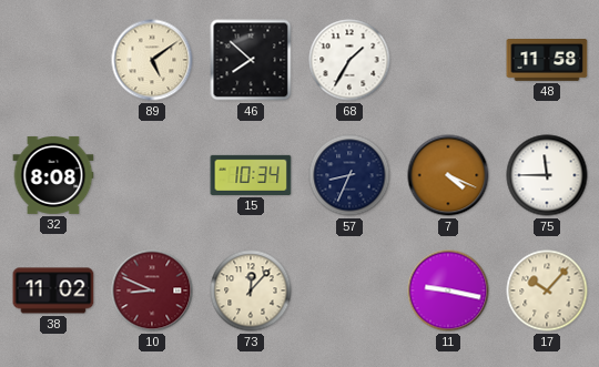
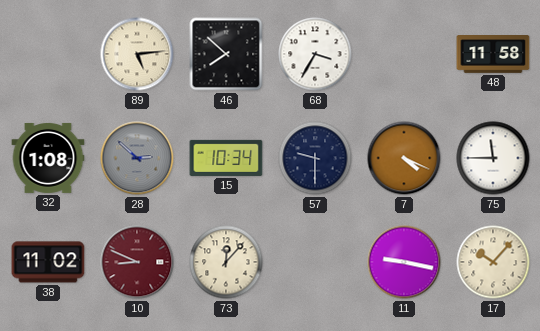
89: 5:09 -> 5:14
68: 1:35 -> 3:35
32: 8:08 -> 1:08
28: none -> 2:52
57: 8:34 -> 9:30
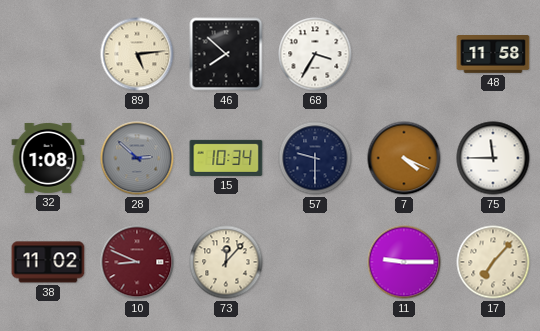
11: 9:17 -> 9:15
17: 10:07 -> 7:07
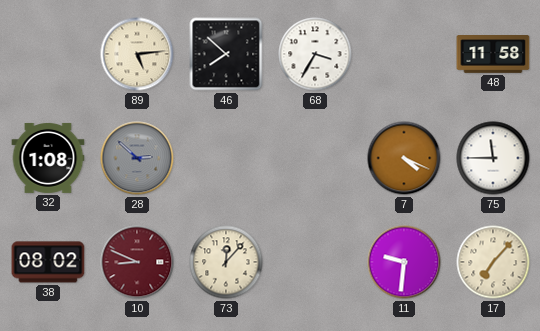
15: 10:34 -> none
57: 9:30 -> none
38: 11:02 -> 08:02
11: 9:15 -> 9:31
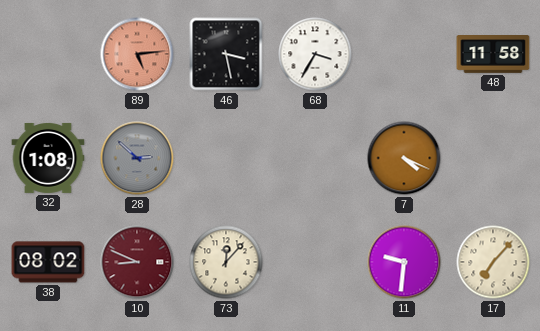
89 dial: cream -> salmon
46: 7:52 -> 3:28
75: 11:45 -> none
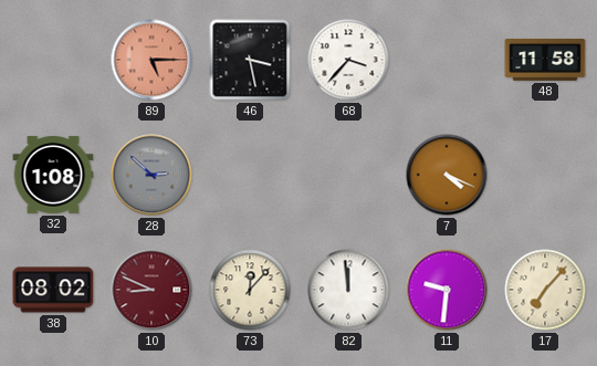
89: 5:14 -> 5:15
68: 3:35 -> 3:37
82: none -> 11:59
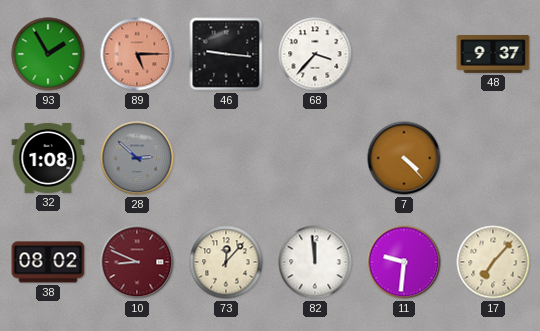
93: none -> 1:55
46: 3:28 -> 9:16
48: 11:58 -> 9:37
7: 4:19 -> 4:23
